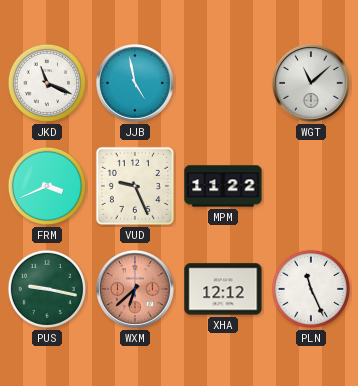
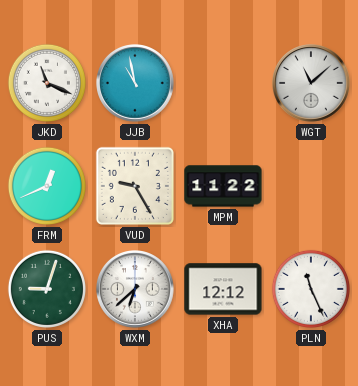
JJB: 4:58 -> 10:58
FRM: 3:41 -> 12:41
VUD: 9:26 -> 9:25
PUS: 9:17 -> 9:03
WXM dial: salmon -> white
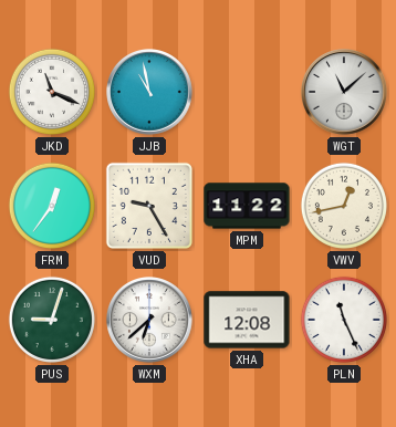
FRM: 12:41 -> 12:36
VWV: none -> 12:43
XHA: 12:12 -> 12:08
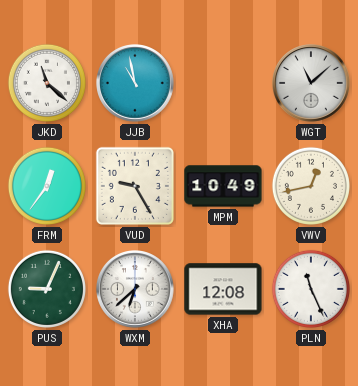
JKD: 11:19 -> 11:22
MPM: 11:22 -> 10:49
PUS: 9:03 -> 9:04
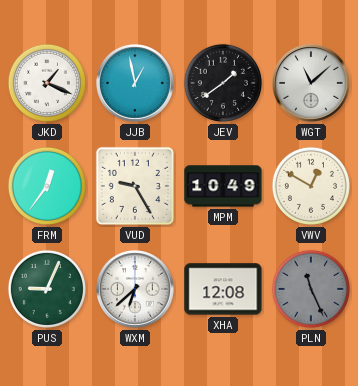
JKD: 11:22 -> 1:19
JJB: 10:58 -> 12:58
JEV: none -> 1:39
VWV: 12:43 -> 12:50
PLN dial: white -> grey
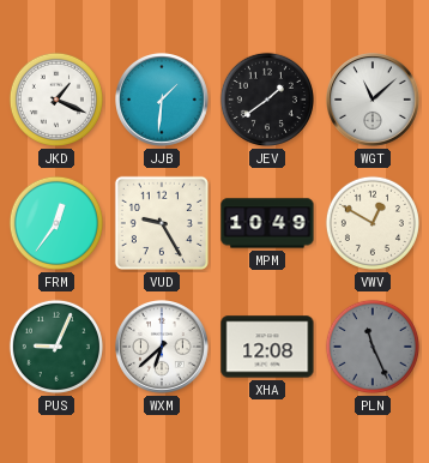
JJB: 12:58 -> 1:31
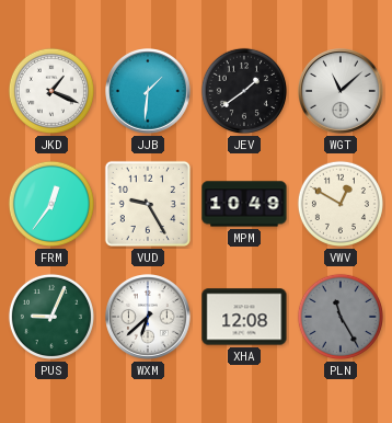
PLN: 11:26 -> 11:25
